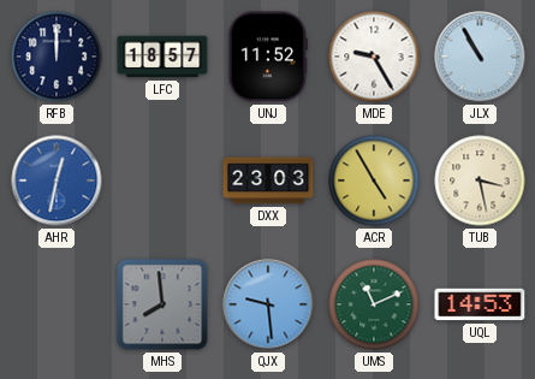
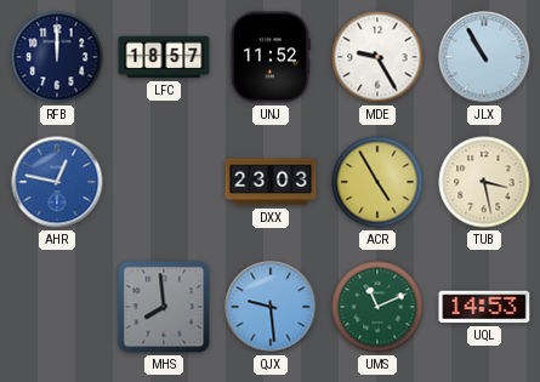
AHR: 12:32 -> 12:47
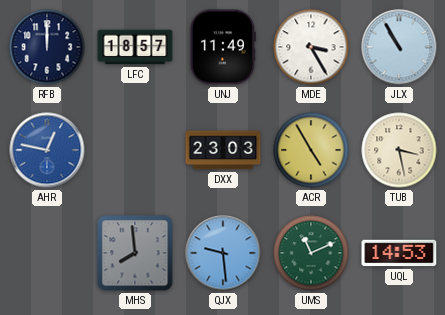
UNJ: 11:52 -> 11:49
MDE: 9:25 -> 3:25
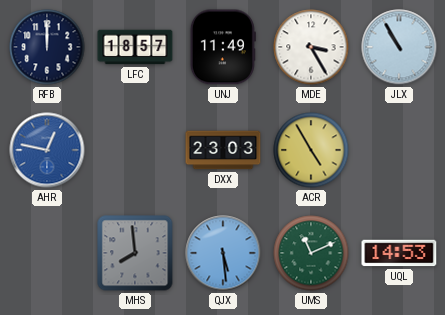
TUB: 3:28 -> none
QJX: 9:29 -> 5:29
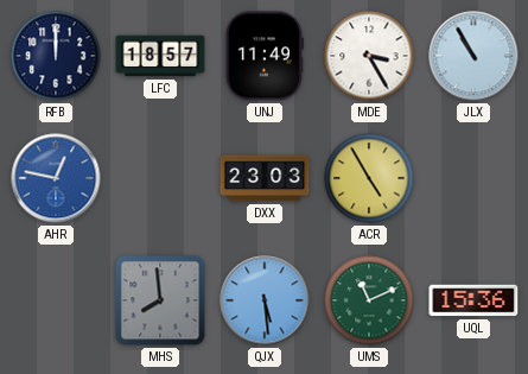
UQL: 14:53 -> 15:36
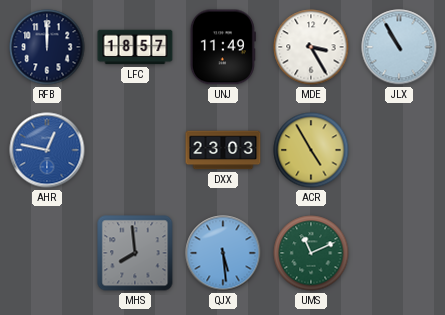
UQL: 15:36 -> none
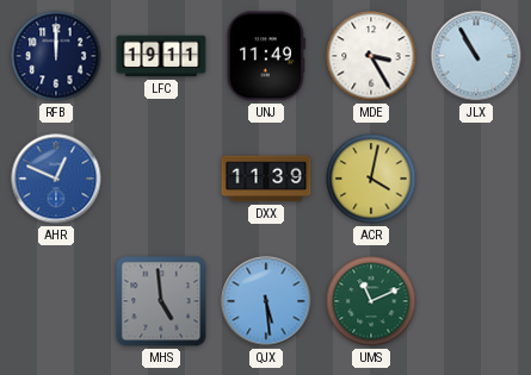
LFC: 18:57 -> 19:11
AHR: 12:47 -> 12:49
DXX: 23:03 -> 11:39
ACR: 4:55 -> 4:02
MHS: 7:59 -> 4:59
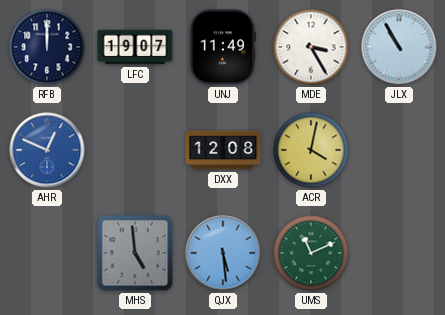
LFC: 19:11 -> 19:07
DXX: 11:39 -> 12:08
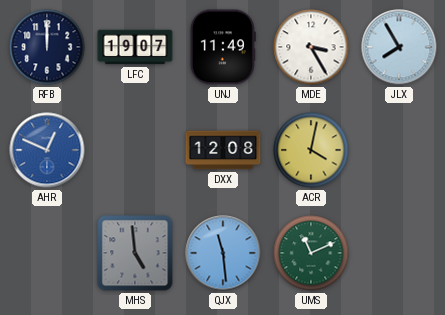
JLX: 10:55 -> 7:55
QJX: 5:29 -> 11:29
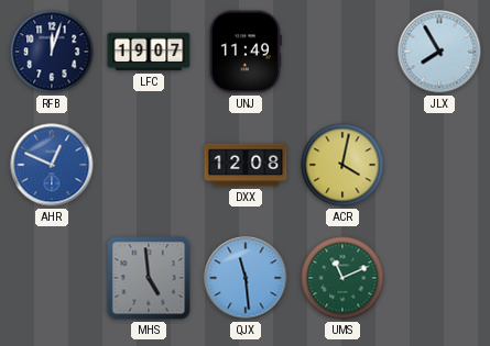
RFB: 12:00 -> 12:03
MDE: 3:25 -> none
